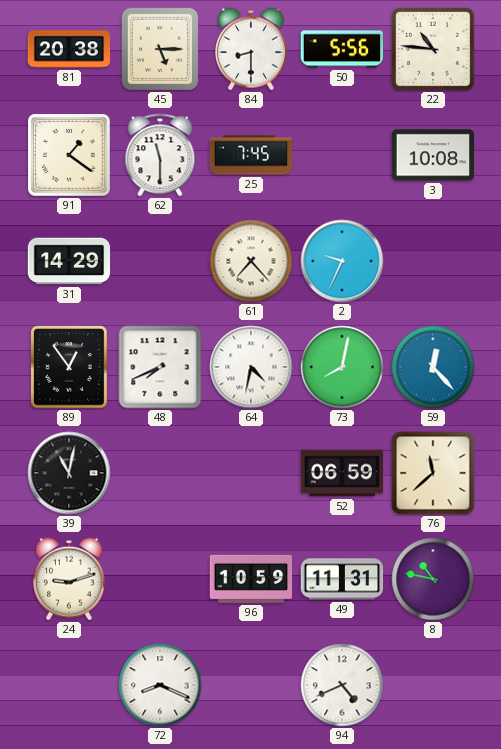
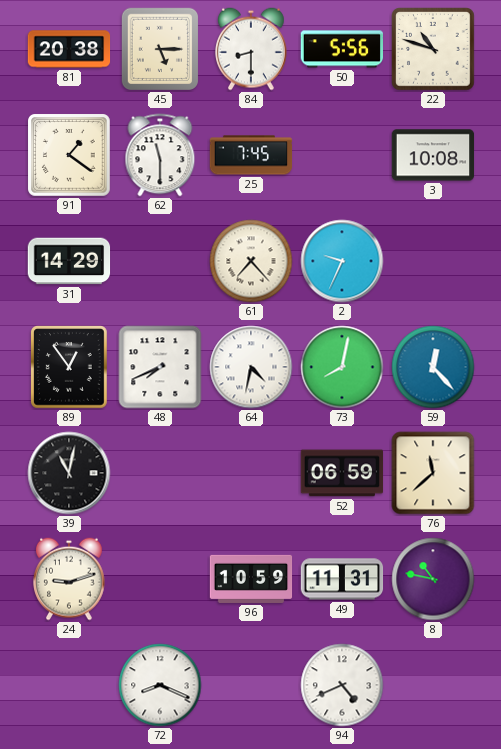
22: 10:46 -> 10:48
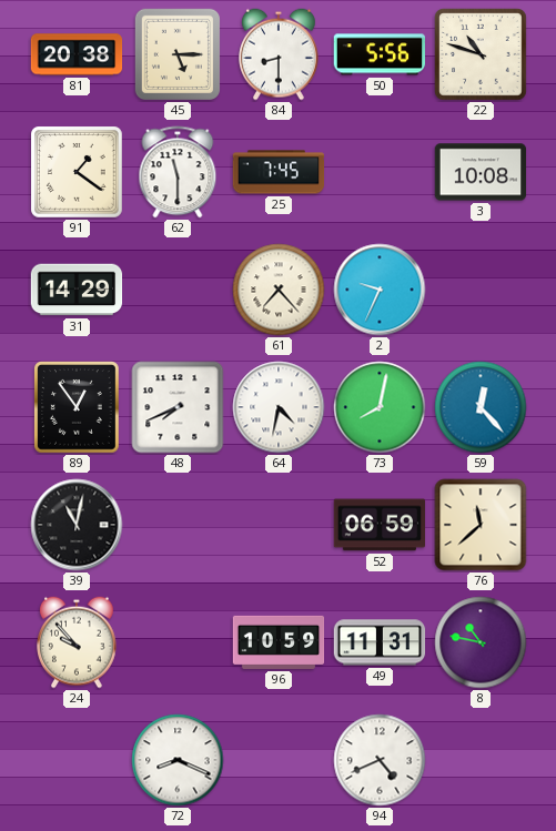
24: 9:12 -> 9:53
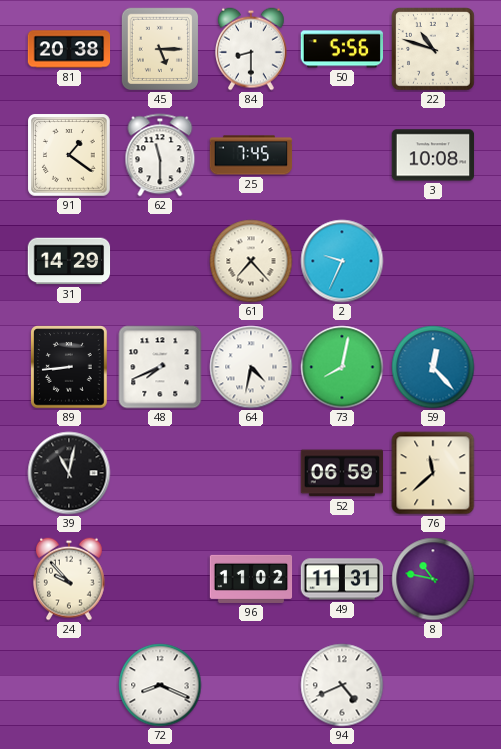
89: 12:54 -> 8:44
96: 10:59 -> 11:02
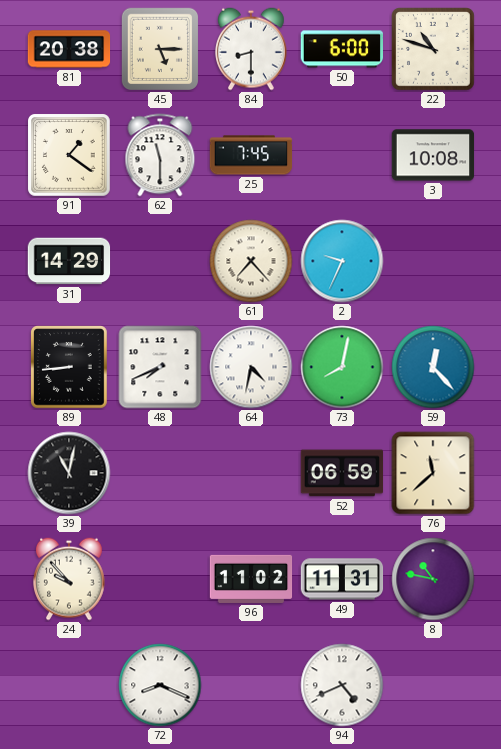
50: 5:56 -> 6:00
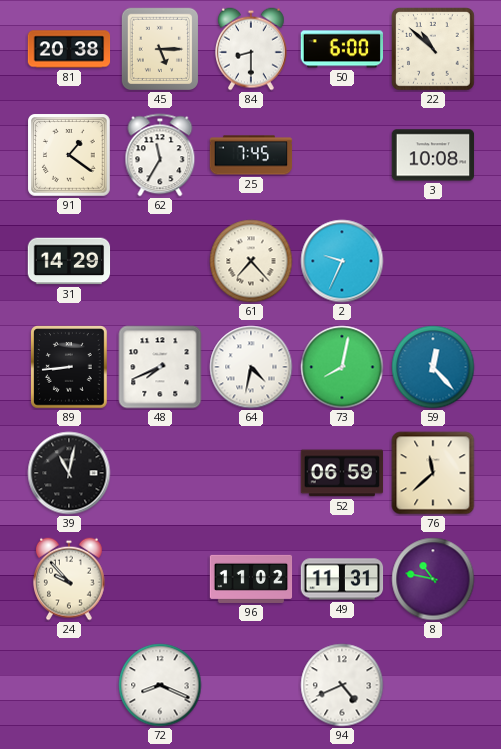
22: 10:48 -> 10:52
62: 11:30 -> 11:35
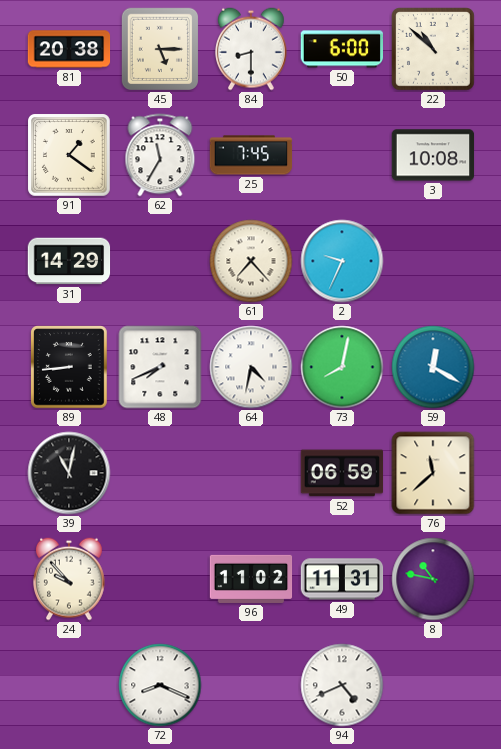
59: 12:23 -> 12:20
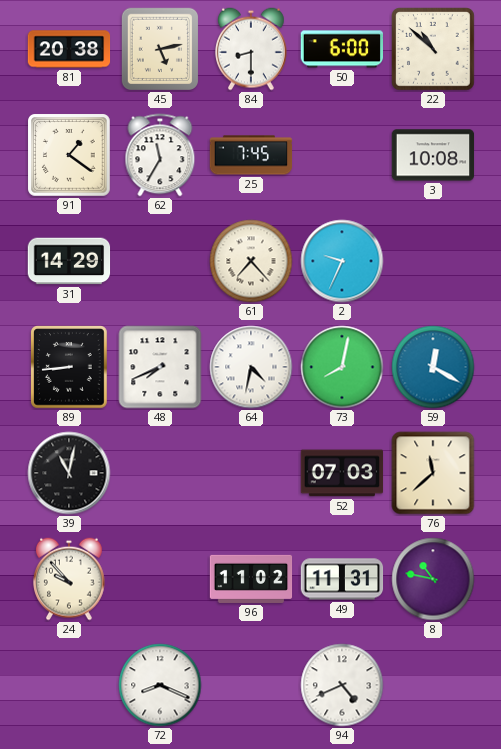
45: 5:15 -> 5:13
52: 06:59 -> 07:03
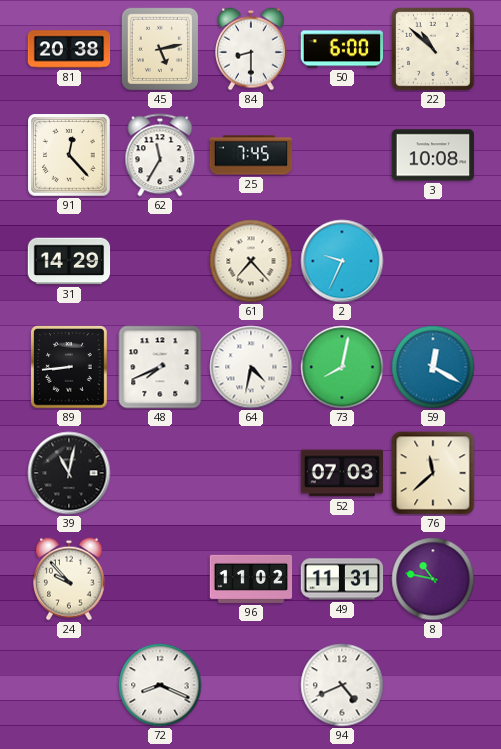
91: 1:21 -> 12:23
